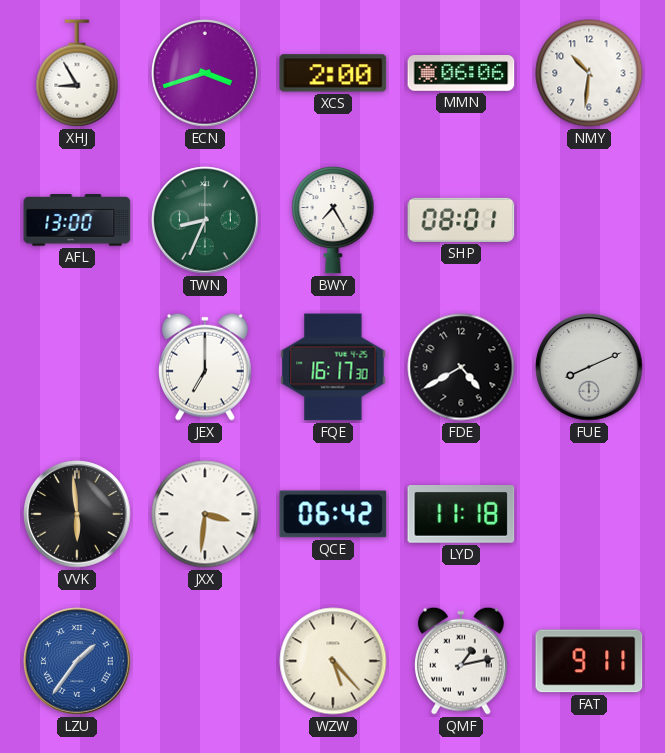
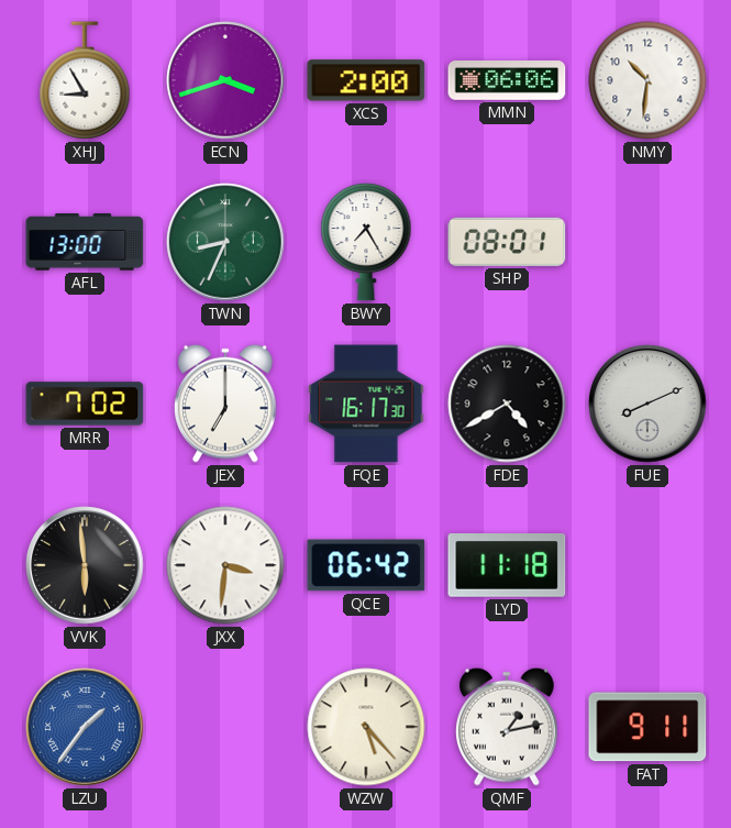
MRR: none -> 7:02
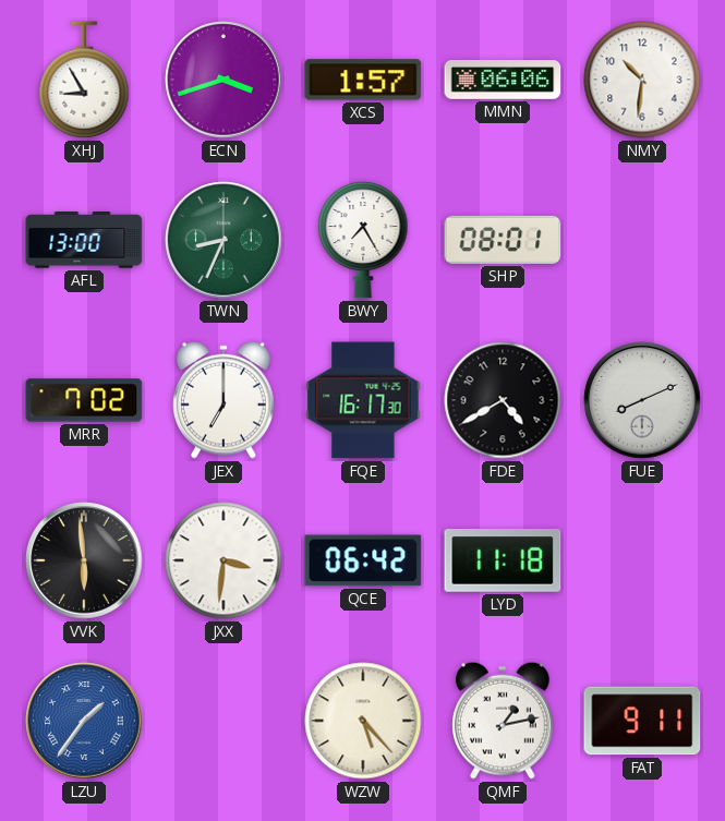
XCS: 2:00 -> 1:57
